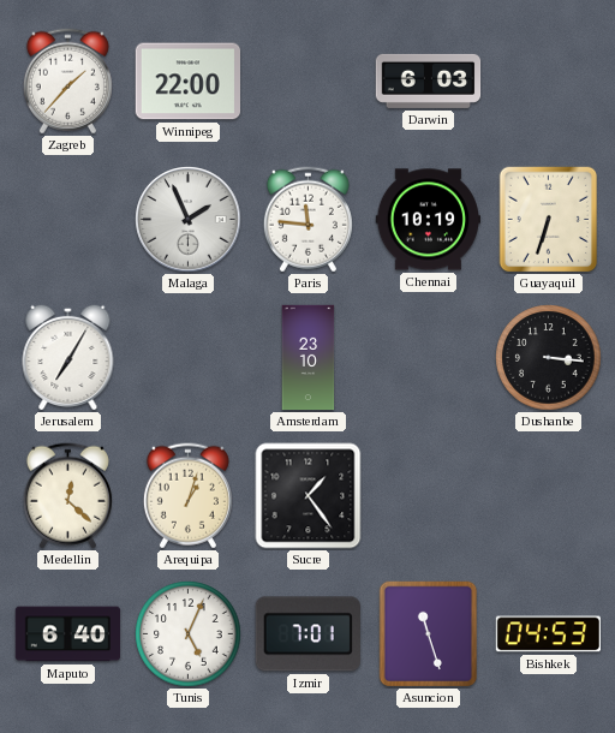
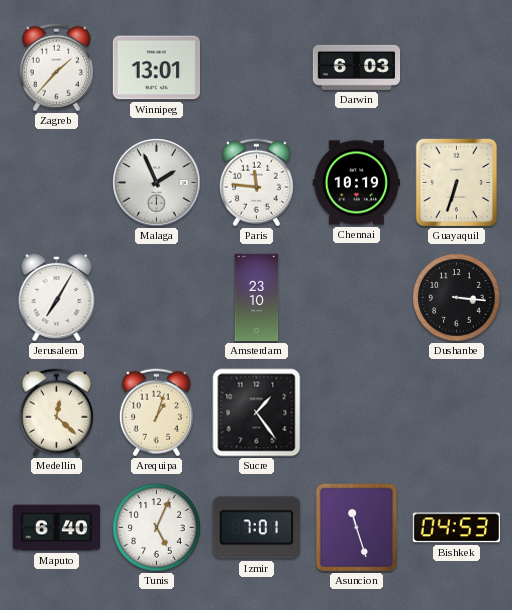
Winnipeg: 22:00 -> 13:01
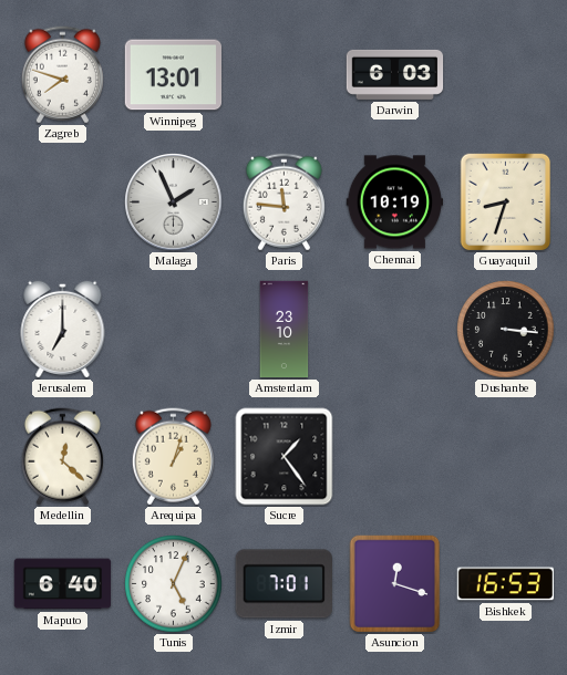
Zagreb: 1:37 -> 7:48
Guayaquil: 6:33 -> 8:33
Jerusalem: 7:05 -> 7:00
Asuncion: 11:27 -> 12:18
Bishkek: 04:53 -> 16:53
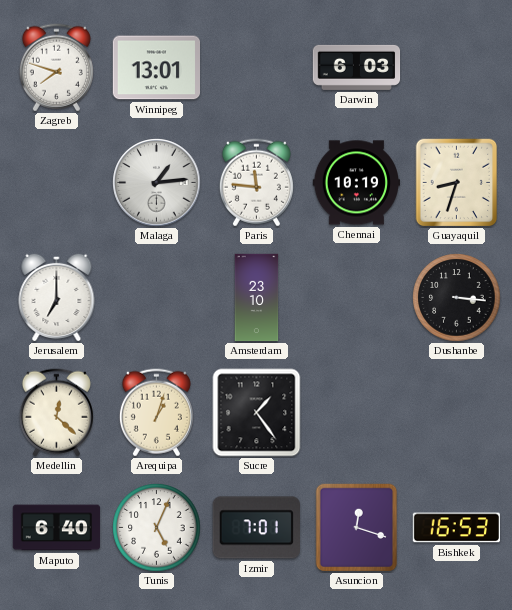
Malaga: 1:56 -> 1:14
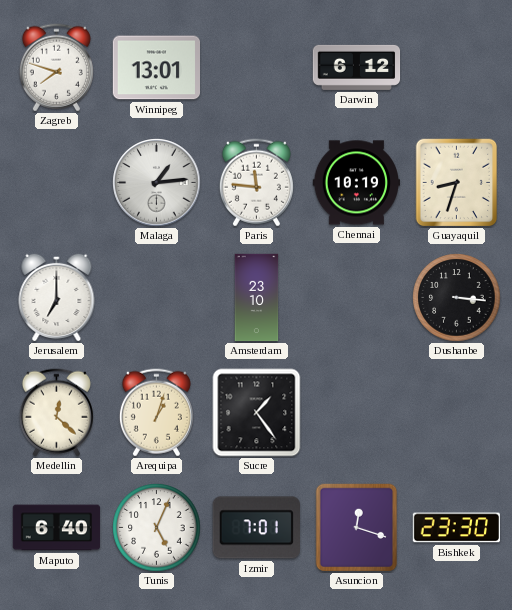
Darwin: 6:03 -> 6:12
Bishkek: 16:53 -> 23:30
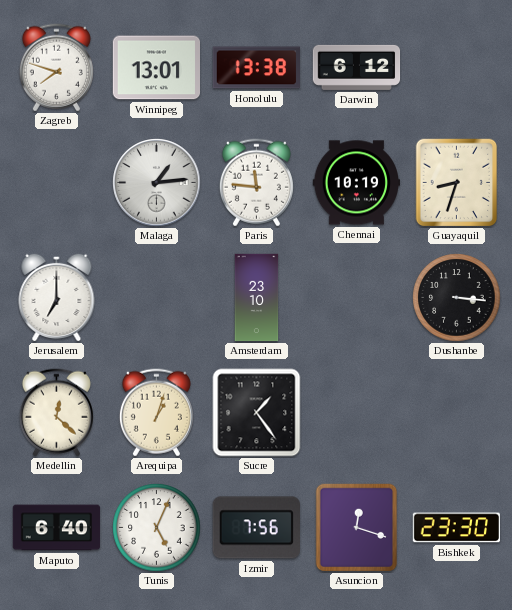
Honolulu: none -> 13:38
Izmir: 7:01 -> 7:56
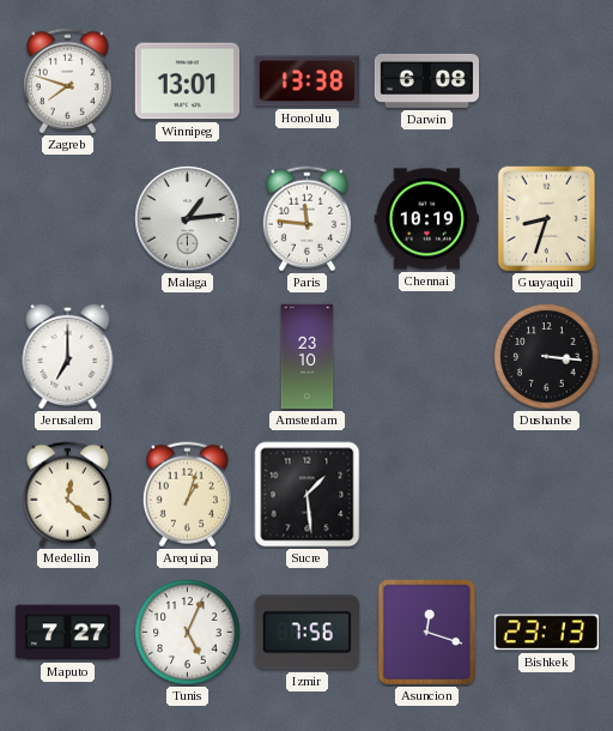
Darwin: 6:12 -> 6:08
Sucre: 1:24 -> 1:29
Maputo: 6:40 -> 7:27
Bishkek: 23:30 -> 23:13
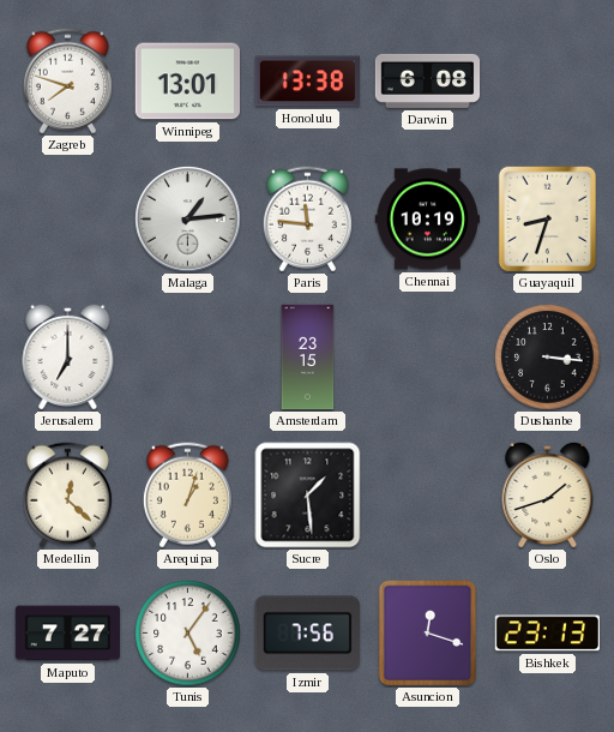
Amsterdam: 23:10 -> 23:15
Oslo: none -> 1:42
Tunis: 5:04 -> 5:06
